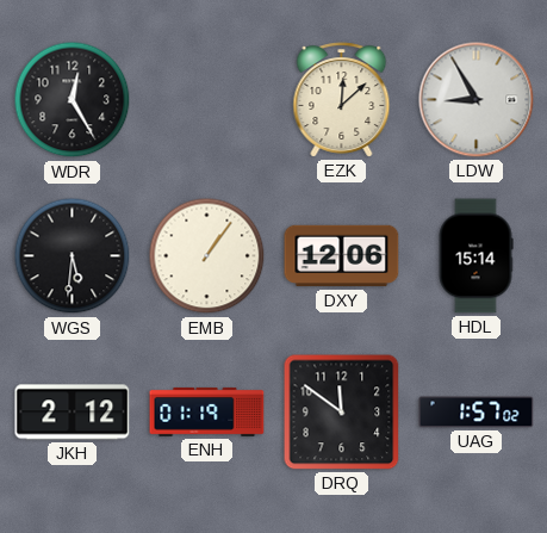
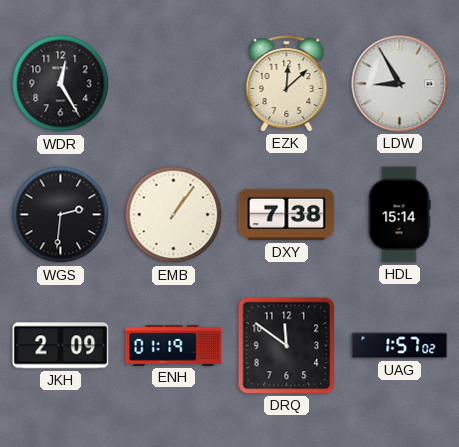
WGS: 5:31 -> 2:31
DXY: 12:06 -> 7:38
JKH: 2:12 -> 2:09
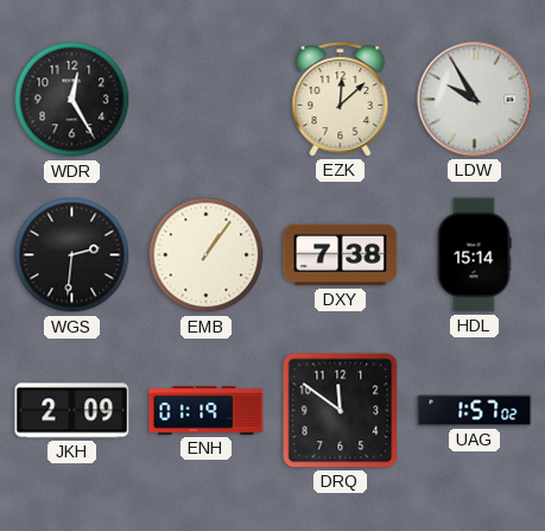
LDW: 8:55 -> 9:55
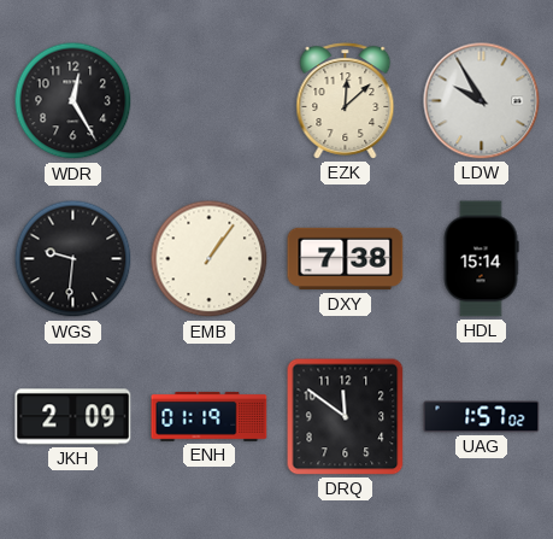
WGS: 2:31 -> 9:31
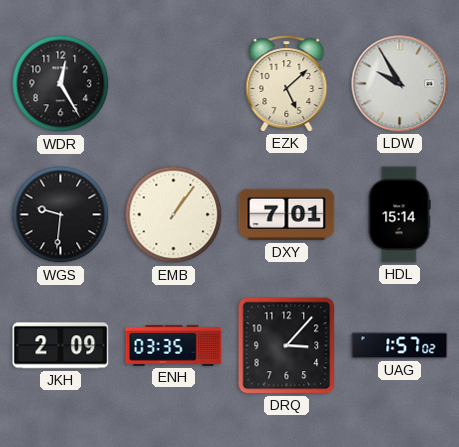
EZK: 12:08 -> 5:08
DXY: 7:38 -> 7:01
ENH: 01:19 -> 03:35
DRQ: 11:51 -> 3:07
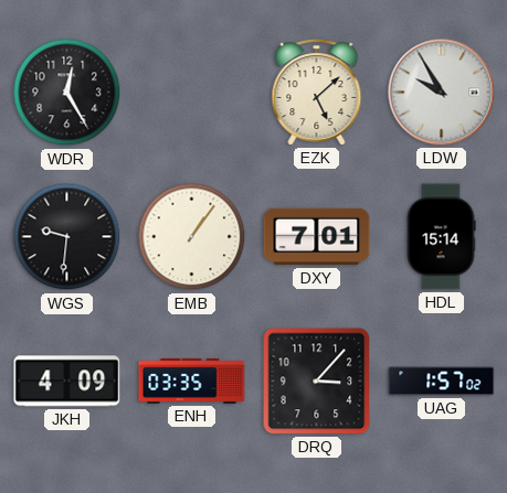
JKH: 2:09 -> 4:09
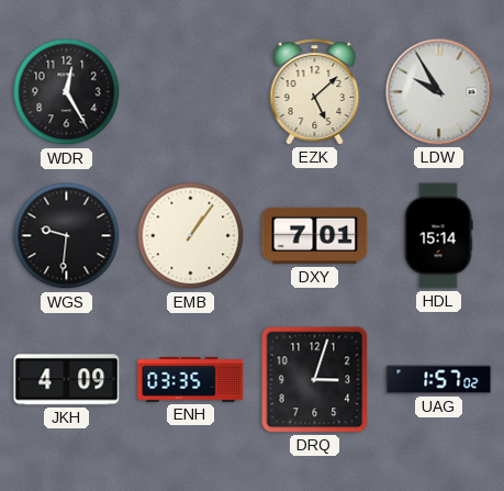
DRQ: 3:07 -> 3:03
